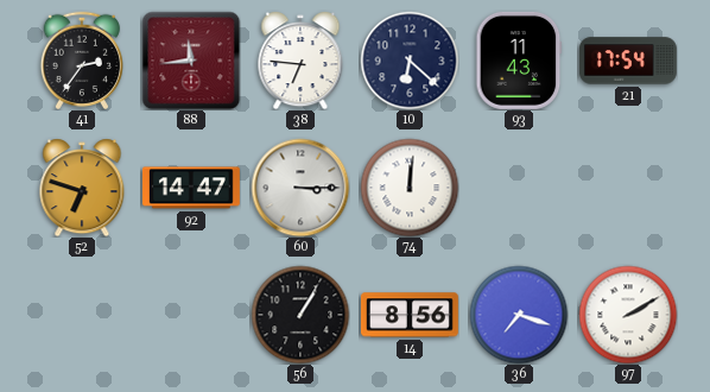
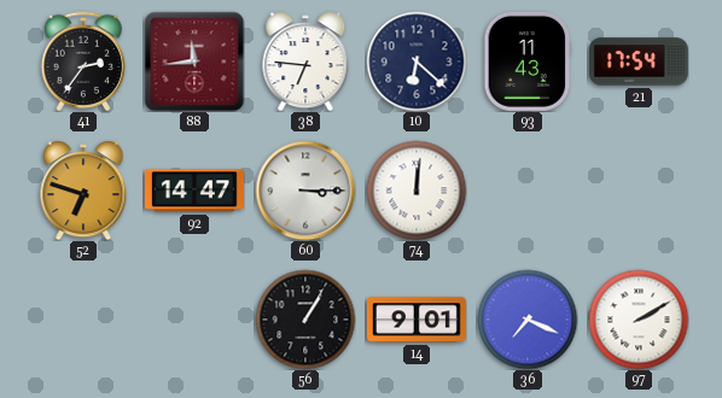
14: 8:56 -> 9:01
36: 7:18 -> 7:19
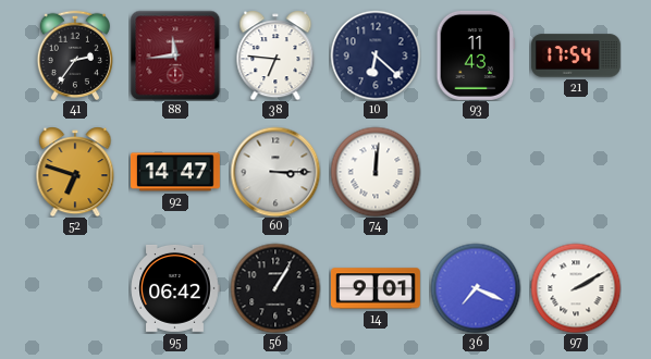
95: none -> 06:42
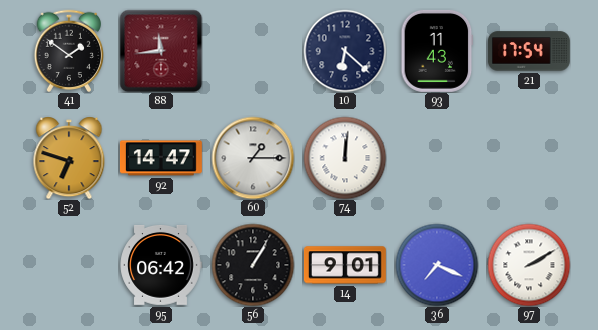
41: 2:36 -> 1:51
38: 6:46 -> none
60: 3:15 -> 1:15
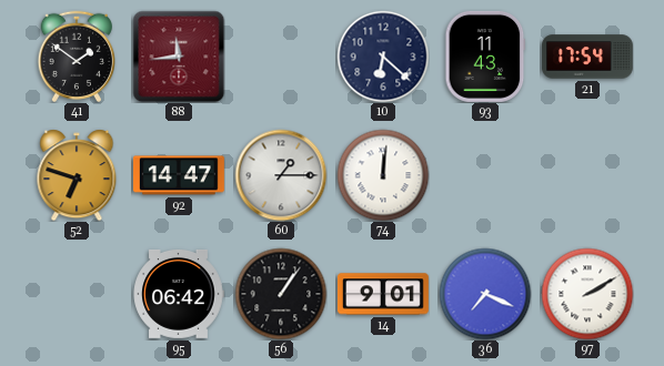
56: 1:05 -> 1:06
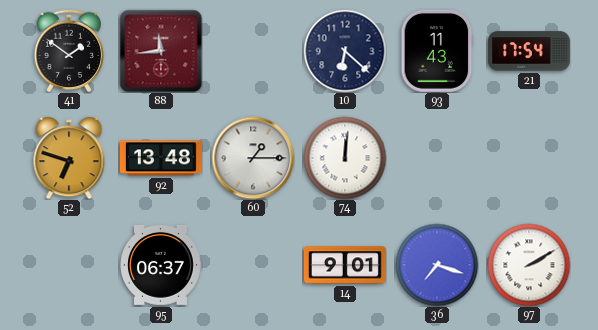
92: 14:47 -> 13:48
95: 06:42 -> 06:37
56: 1:06 -> none
36: 7:19 -> 7:18
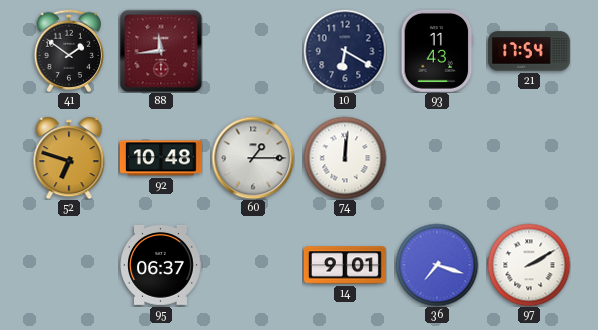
10: 6:22 -> 6:20
92: 13:48 -> 10:48
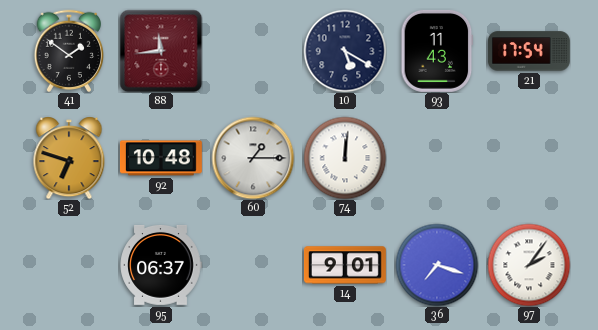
10: 6:20 -> 5:20
97: 2:10 -> 2:06
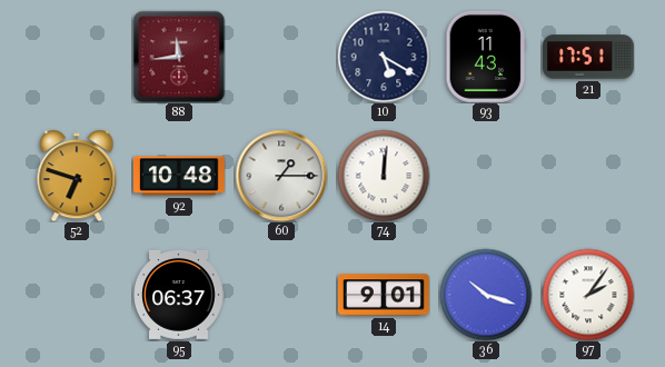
41: 1:51 -> none
21: 17:54 -> 17:51
36: 7:18 -> 10:18
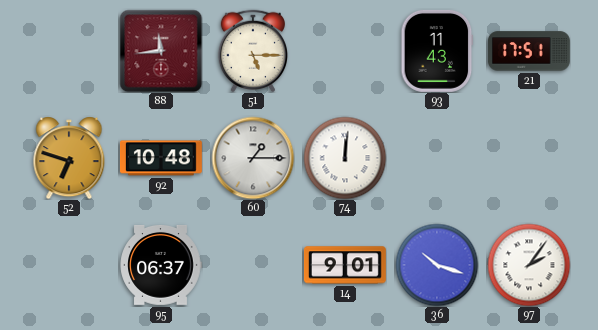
51: none -> 5:15
10: 5:20 -> none
